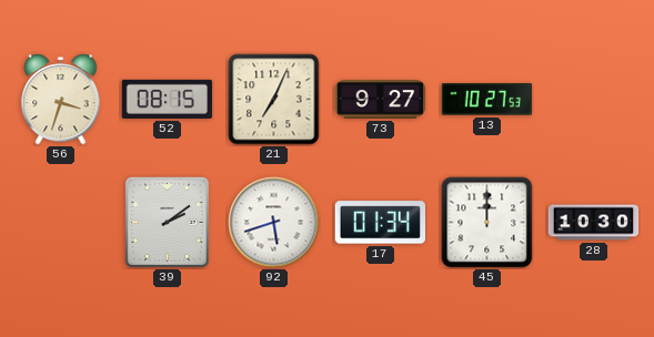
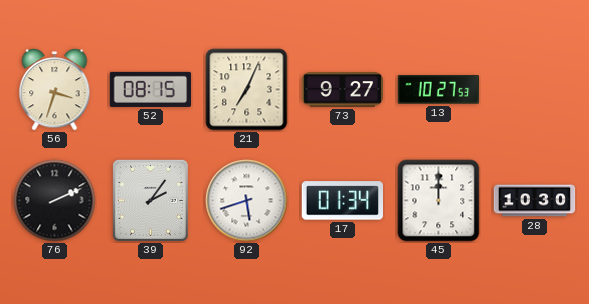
76: none -> 2:11
39: 2:09 -> 2:06
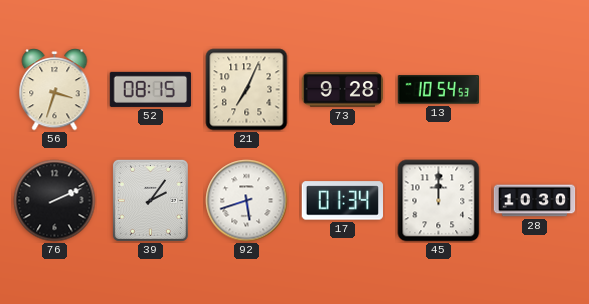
73: 9:27 -> 9:28
13: 10:27 -> 10:54
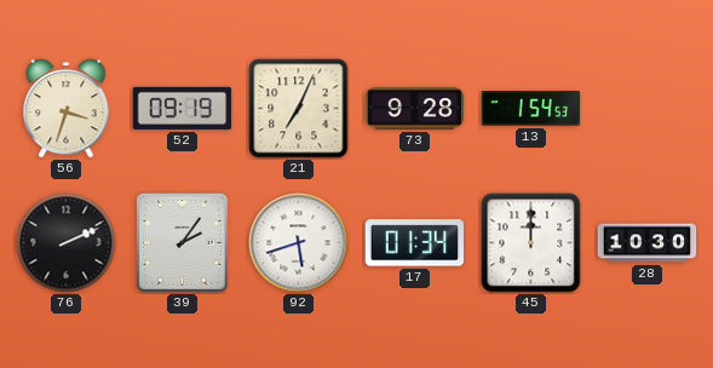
52: 08:15 -> 09:19
13: 10:54 -> 1:54
